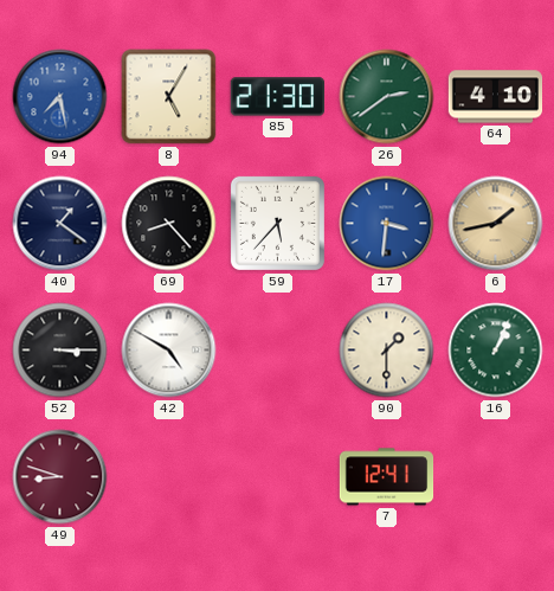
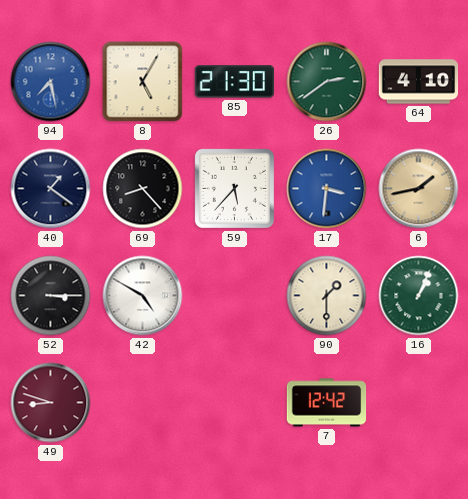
7: 12:41 -> 12:42
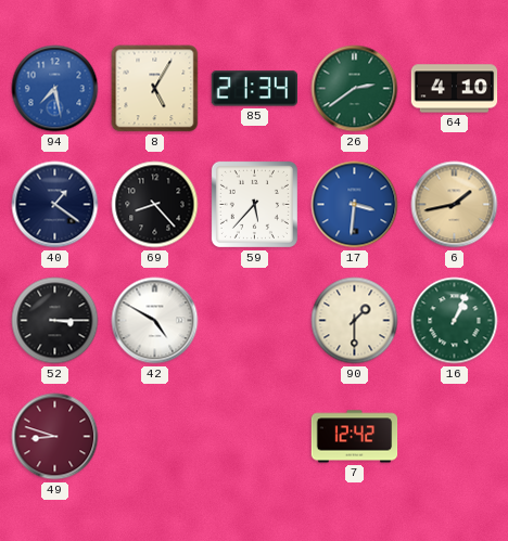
85: 21:30 -> 21:34
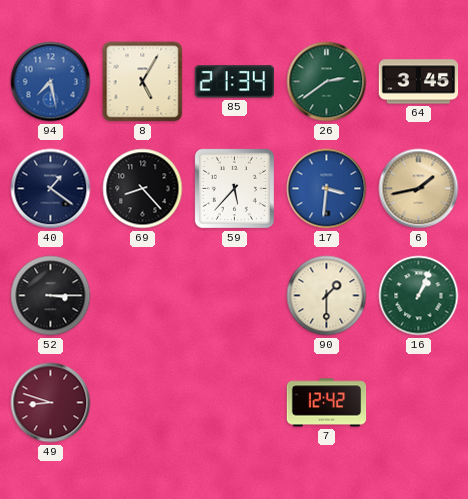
64: 4:10 -> 3:45
42: 4:50 -> none
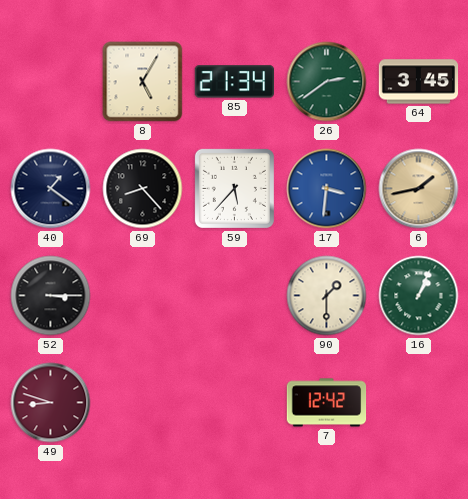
94: 7:28 -> none
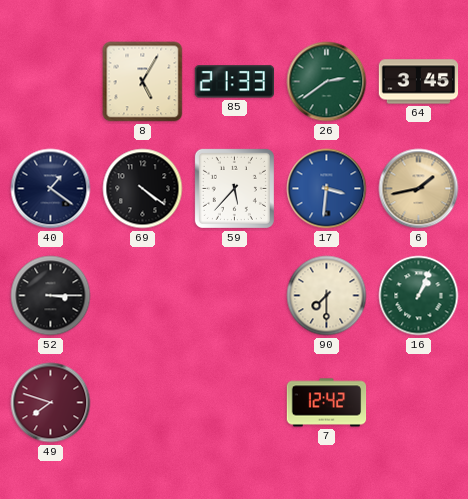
85: 21:34 -> 21:33
69: 8:23 -> 4:21
90: 1:30 -> 7:30
49: 8:48 -> 7:48
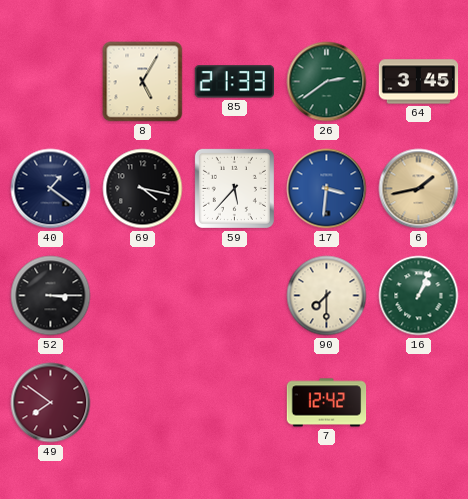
69: 4:21 -> 4:17
49: 7:48 -> 7:51
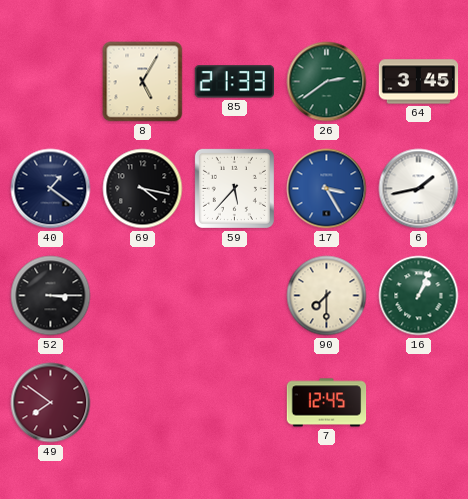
17: 3:31 -> 3:25
6 dial: champagne -> white
7: 12:42 -> 12:45
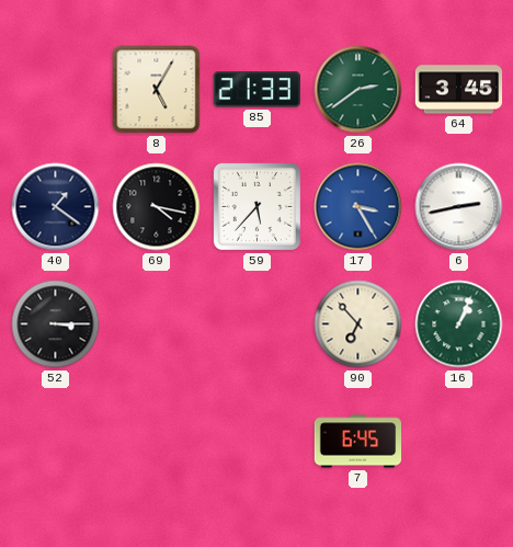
6: 1:43 -> 2:43
90: 7:30 -> 6:53
49: 7:51 -> none
7: 12:45 -> 6:45
